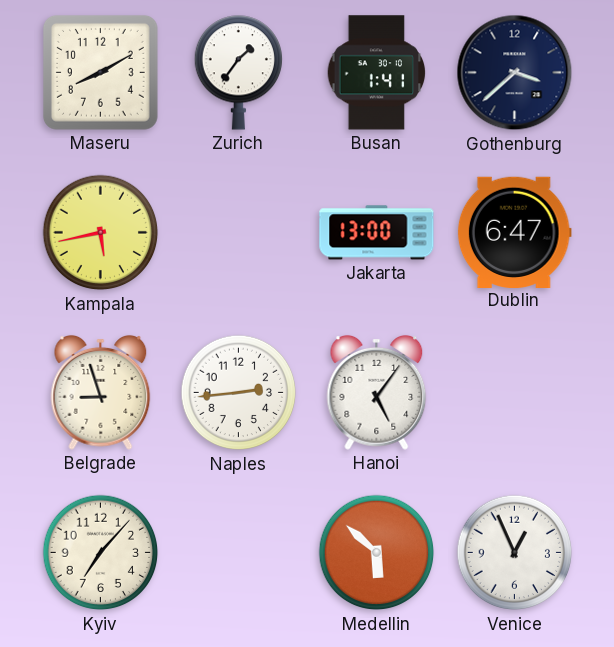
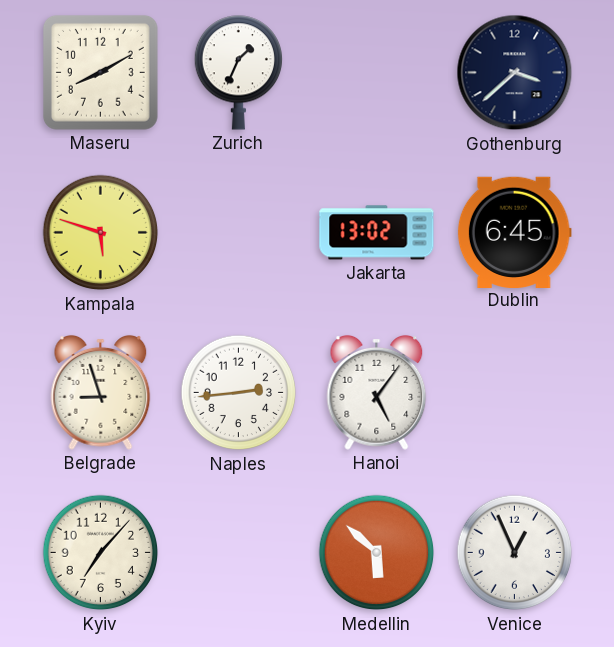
Zurich: 1:36 -> 1:34
Busan: 1:41 -> none
Kampala: 5:43 -> 5:48
Jakarta: 13:00 -> 13:02
Dublin: 6:47 -> 6:45
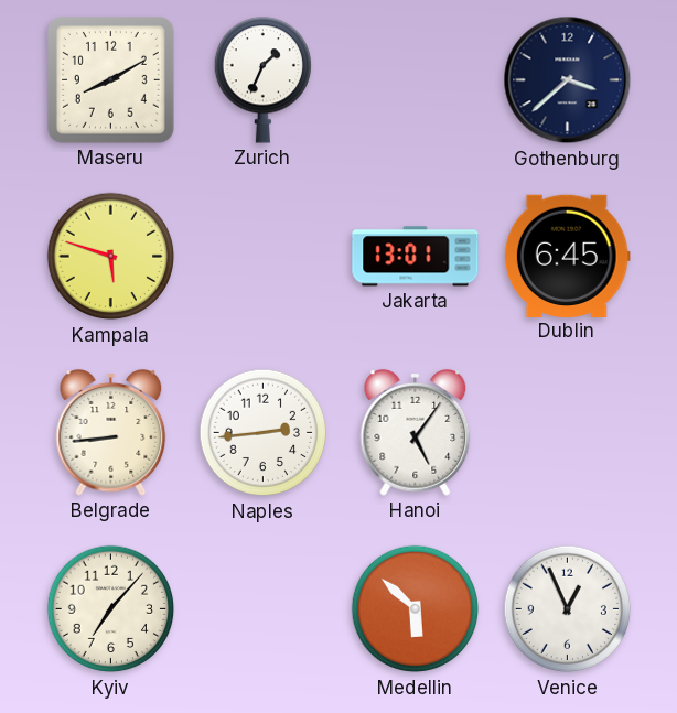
Jakarta: 13:02 -> 13:01
Belgrade: 8:57 -> 8:44
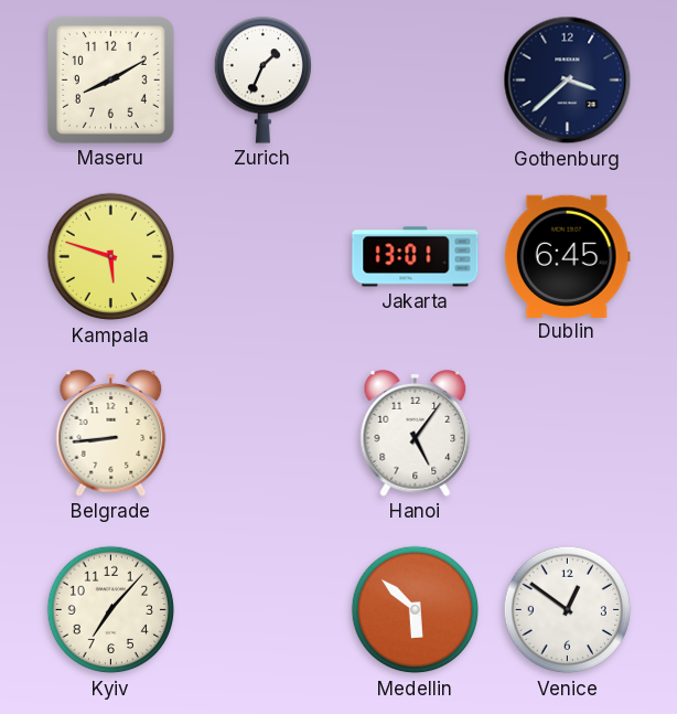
Naples: 2:44 -> none
Venice: 12:56 -> 12:51
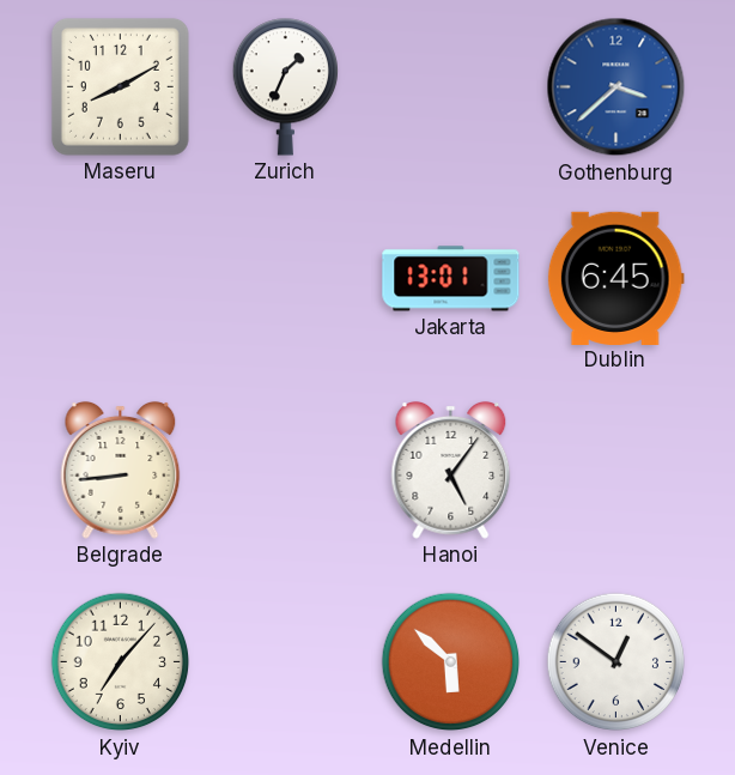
Gothenburg dial: navy -> blue
Kampala: 5:48 -> none
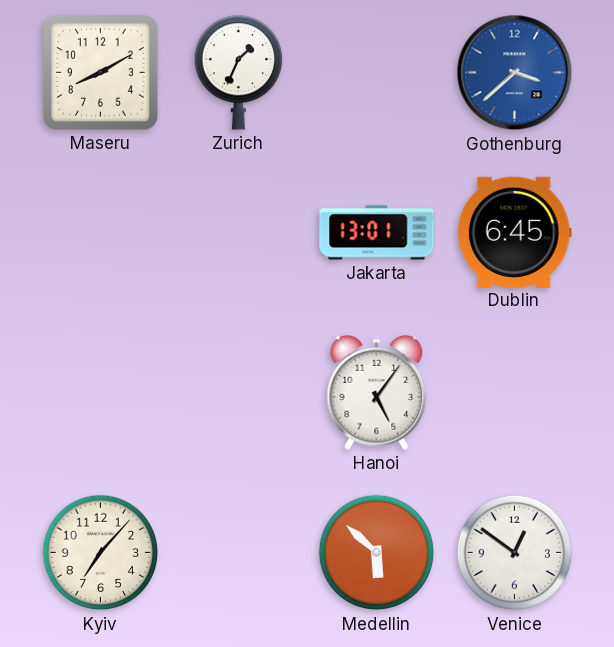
Belgrade: 8:44 -> none
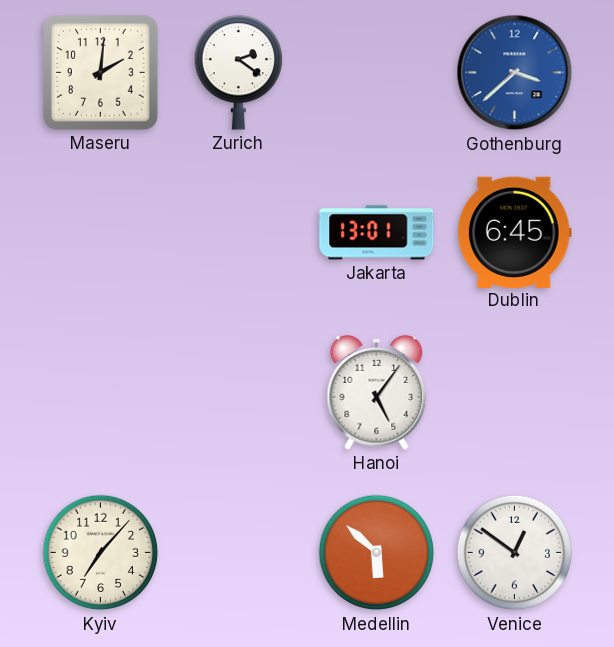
Maseru: 8:10 -> 2:01
Zurich: 1:34 -> 2:21
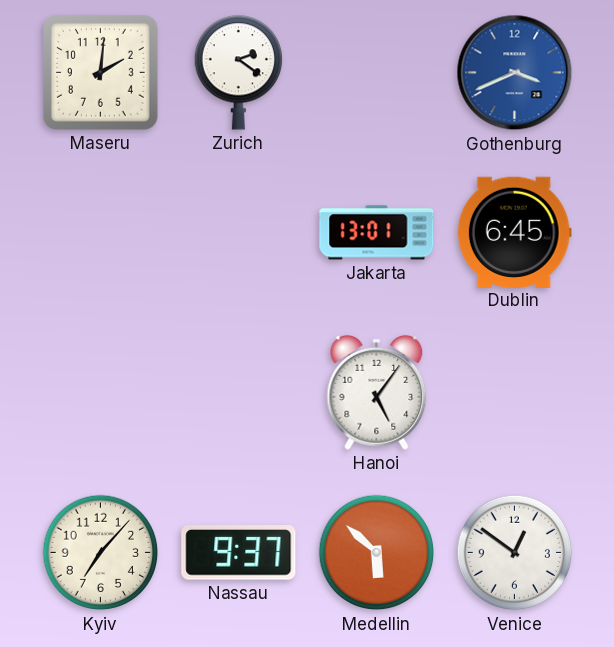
Gothenburg: 3:38 -> 3:41
Nassau: none -> 9:37
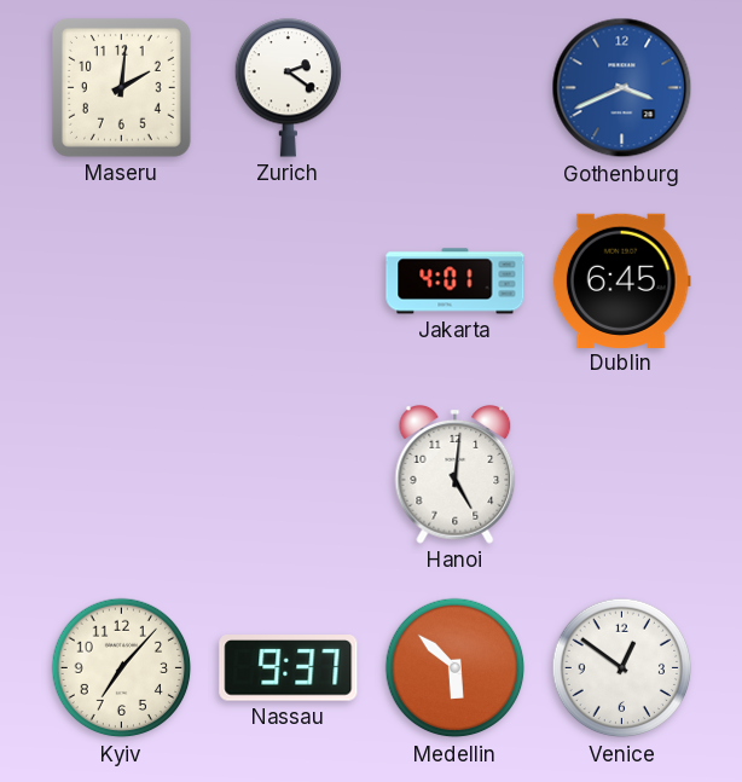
Jakarta: 13:01 -> 4:01
Hanoi: 5:06 -> 5:01
